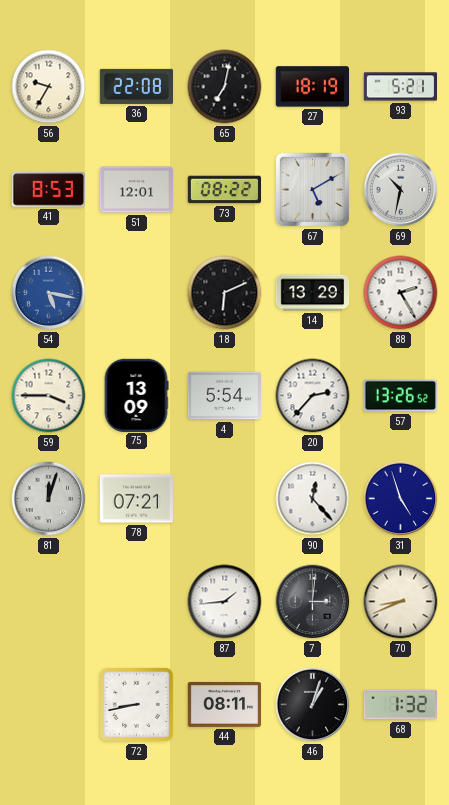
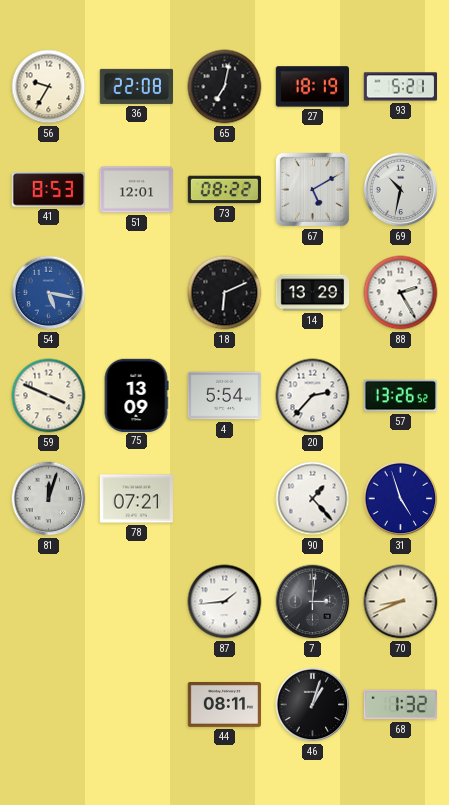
59: 3:45 -> 3:49
90: 12:23 -> 1:23
72: 8:43 -> none
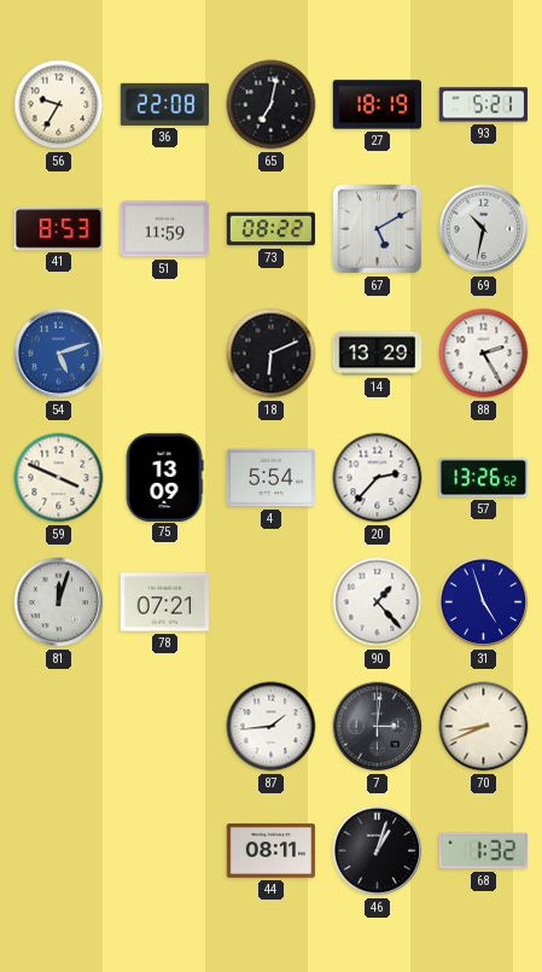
51: 12:01 -> 11:59
54: 5:17 -> 5:12
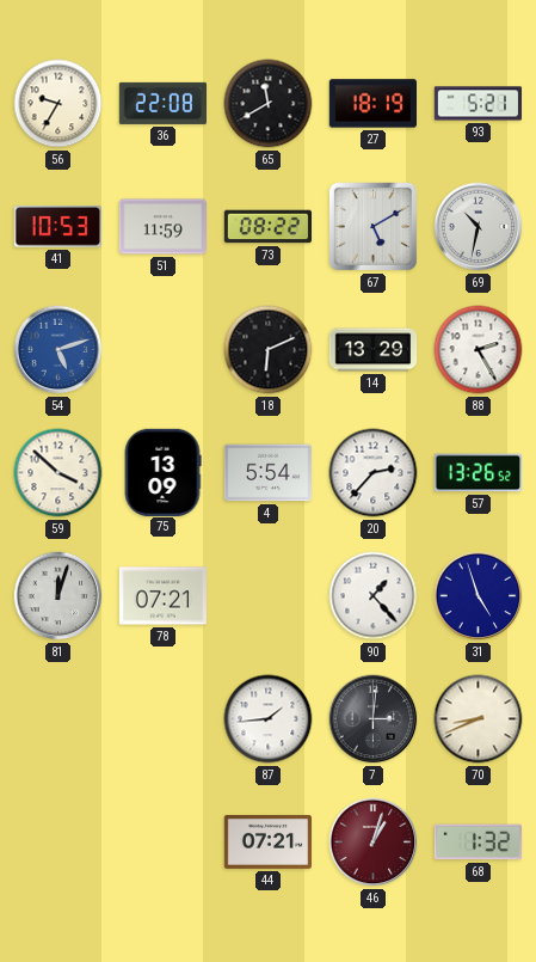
65: 7:02 -> 11:40
41: 8:53 -> 10:53
59: 3:49 -> 3:52
44: 08:11 -> 07:21
46 dial: black -> burgundy
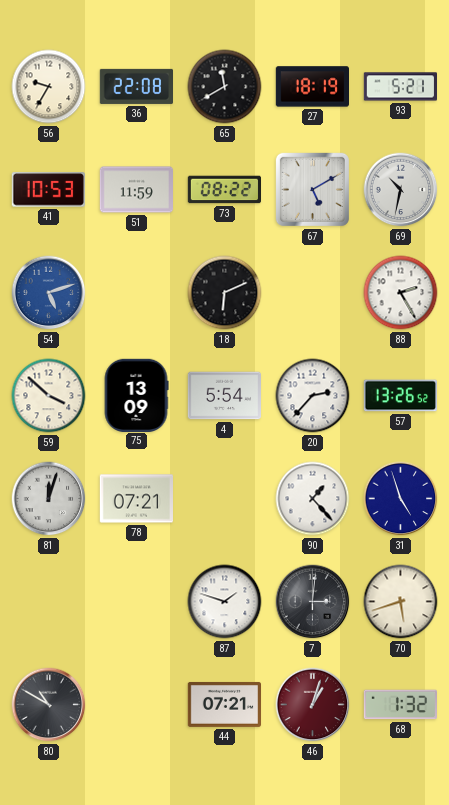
14: 13:29 -> none
87: 1:44 -> 1:48
70: 8:41 -> 5:42
80: none -> 10:50
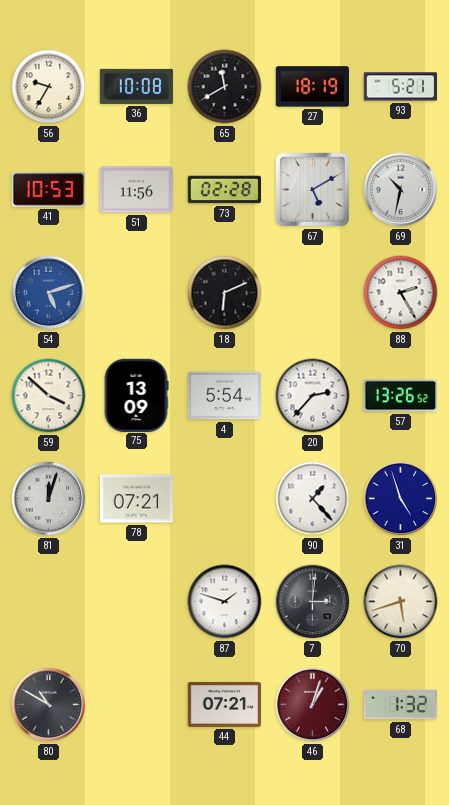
36: 22:08 -> 10:08
51: 11:59 -> 11:56
73: 08:22 -> 02:28
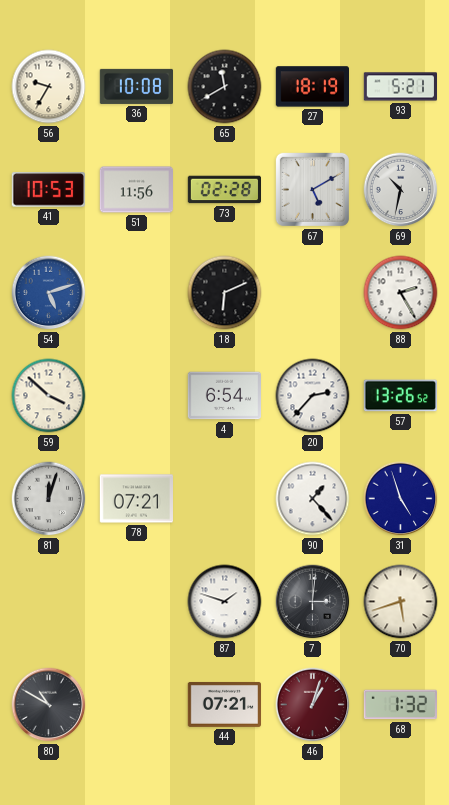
75: 13:09 -> none
4: 5:54 -> 6:54
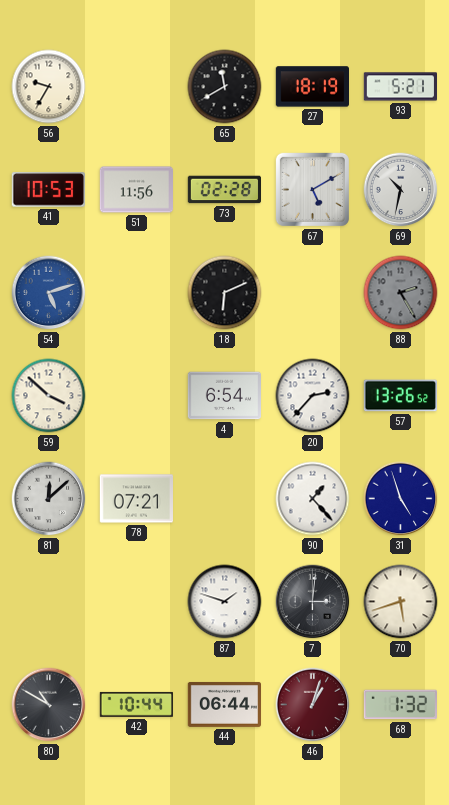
36: 10:08 -> none
88 dial: white -> grey
81: 12:03 -> 12:08
42: none -> 10:44
44: 07:21 -> 06:44
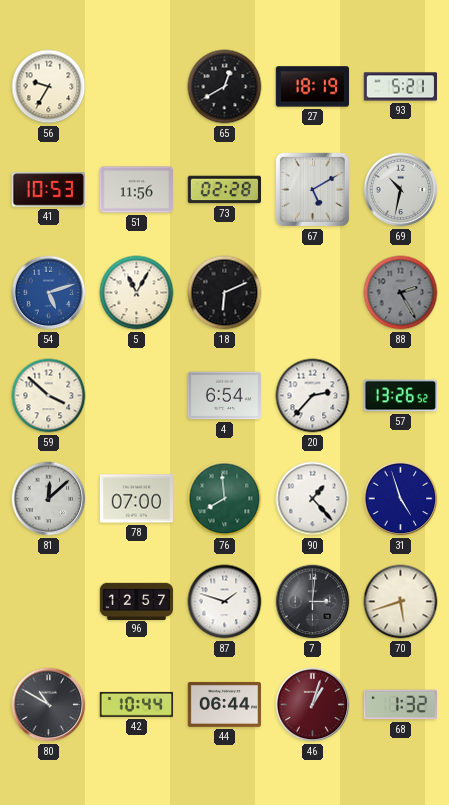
65: 11:40 -> 12:40
5: none -> 11:05
78: 07:21 -> 07:00
76: none -> 7:59
96: none -> 12:57
